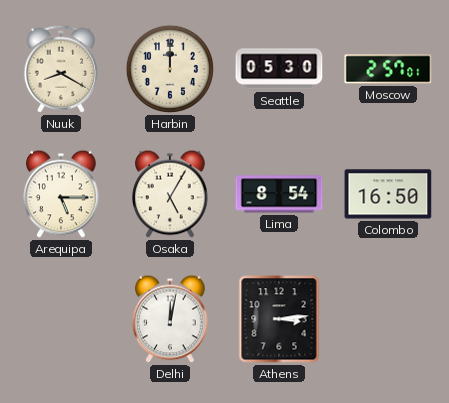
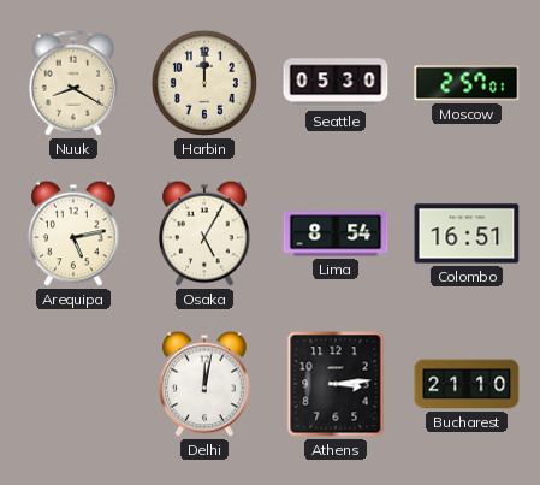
Arequipa: 5:15 -> 5:13
Colombo: 16:50 -> 16:51
Bucharest: none -> 21:10
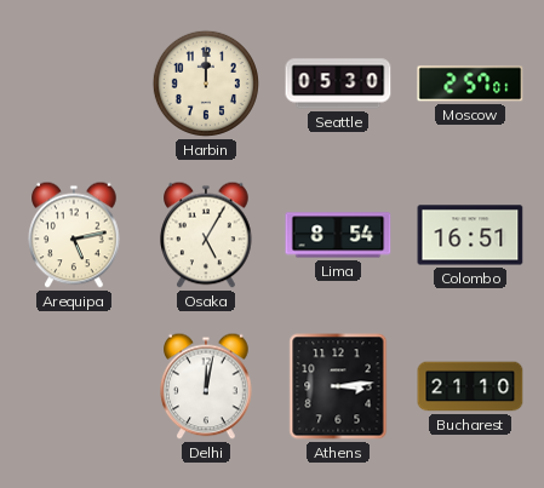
Nuuk: 8:20 -> none
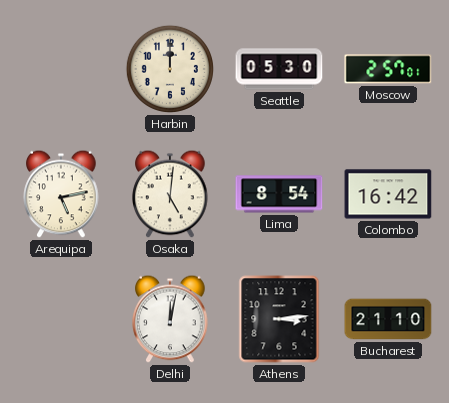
Osaka: 5:05 -> 5:01
Colombo: 16:51 -> 16:42
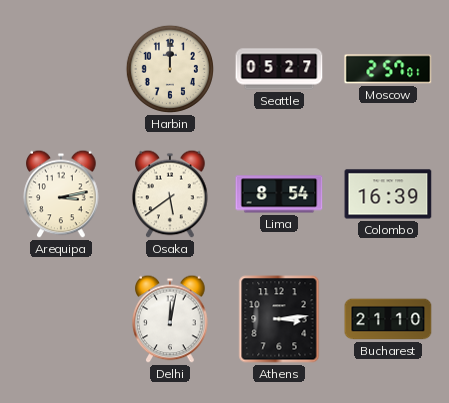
Seattle: 05:30 -> 05:27
Arequipa: 5:13 -> 3:13
Osaka: 5:01 -> 5:39
Colombo: 16:42 -> 16:39
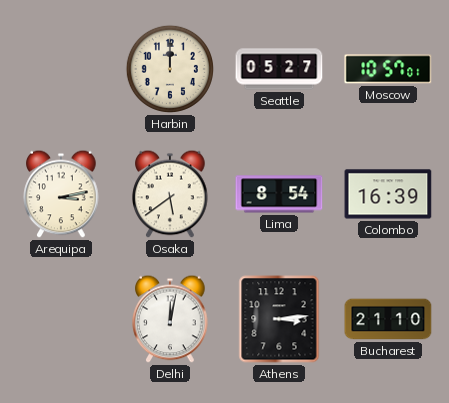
Moscow: 2:57 -> 10:57
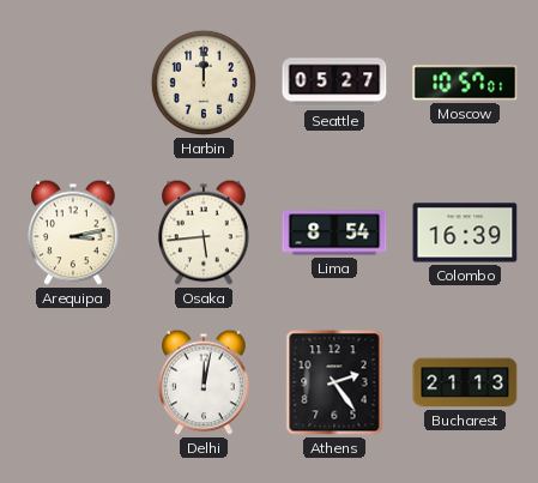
Osaka: 5:39 -> 5:44
Athens: 3:14 -> 2:24
Bucharest: 21:10 -> 21:13
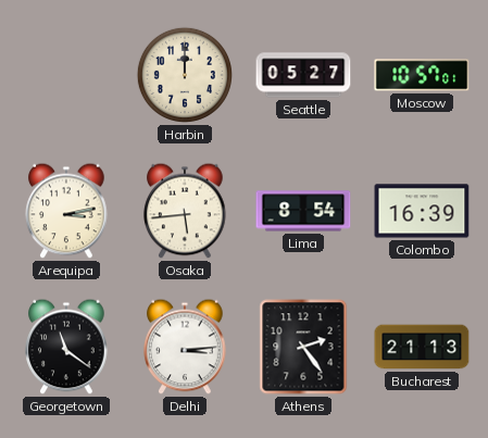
Georgetown: none -> 11:21
Delhi: 12:02 -> 3:14
